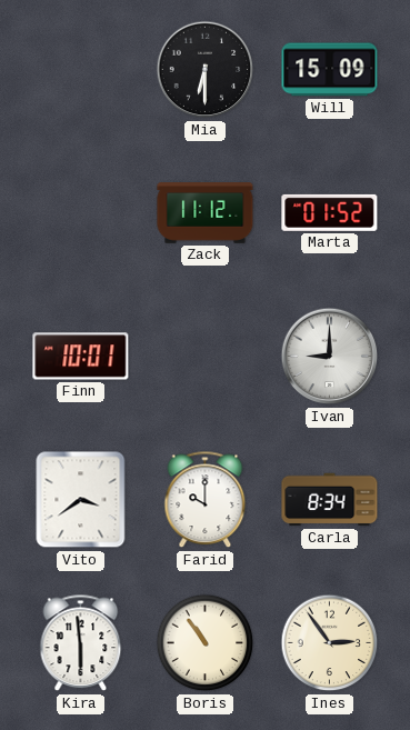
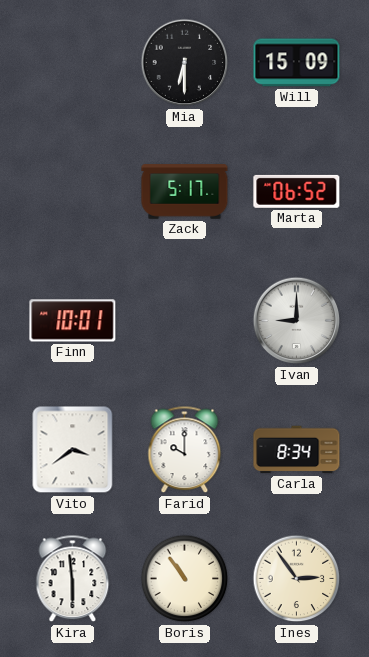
Zack: 11:12 -> 5:17
Marta: 01:52 -> 06:52
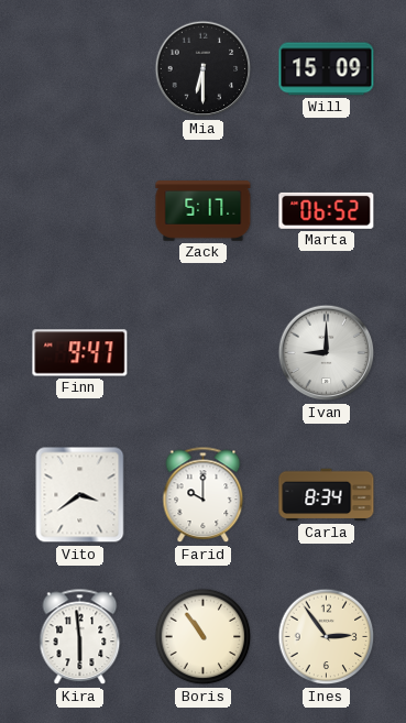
Finn: 10:01 -> 9:47
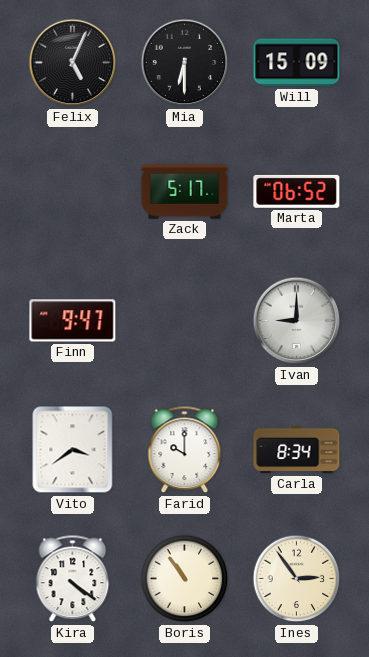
Felix: none -> 5:04
Kira: 5:59 -> 4:21
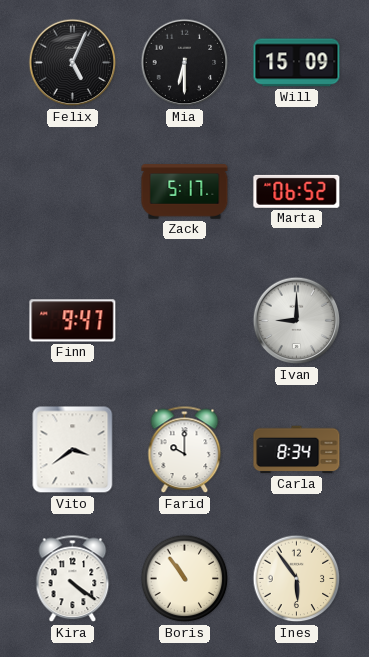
Ines: 2:54 -> 5:54
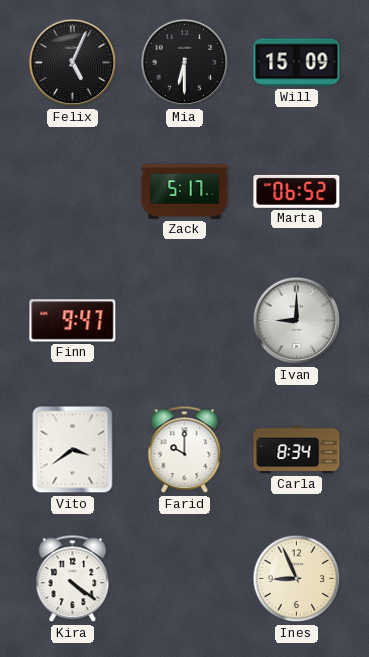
Boris: 10:54 -> none
Ines: 5:54 -> 8:56
